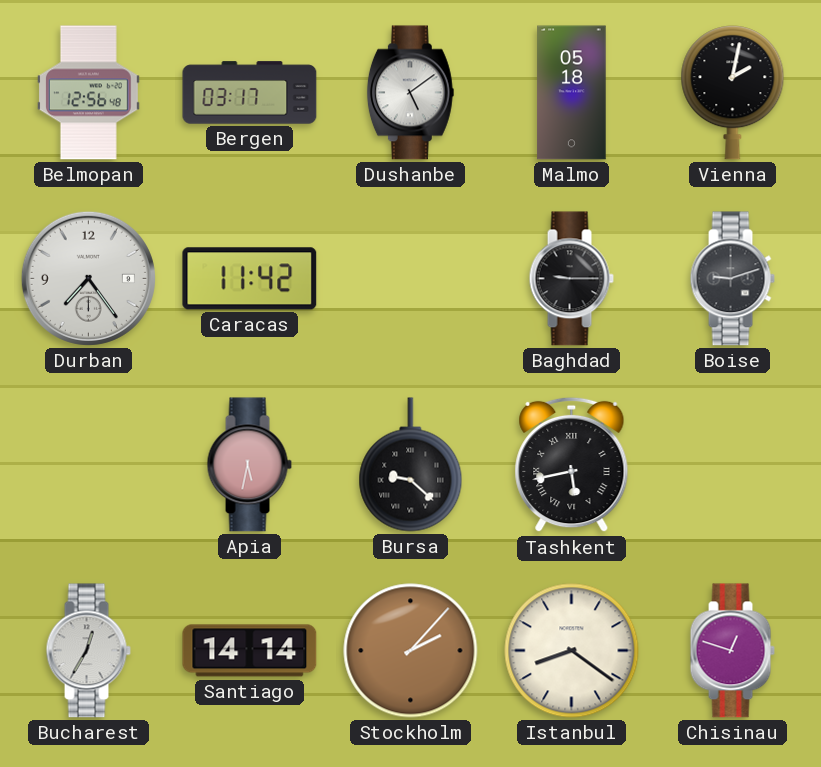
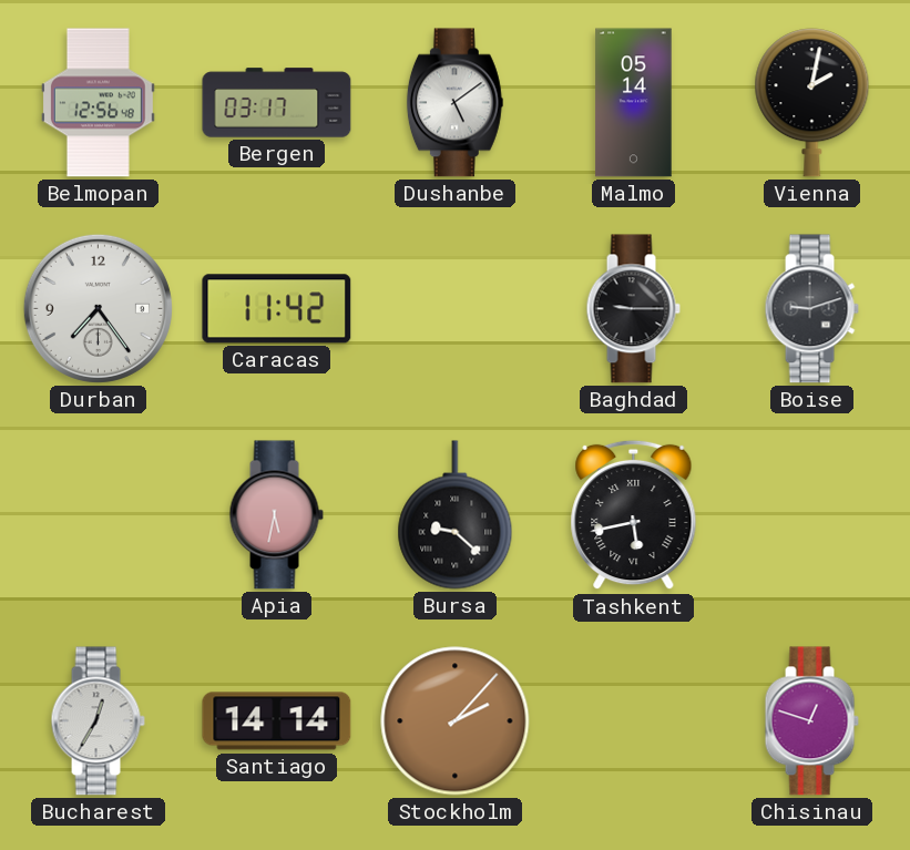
Malmo: 05:18 -> 05:14
Istanbul: 8:21 -> none
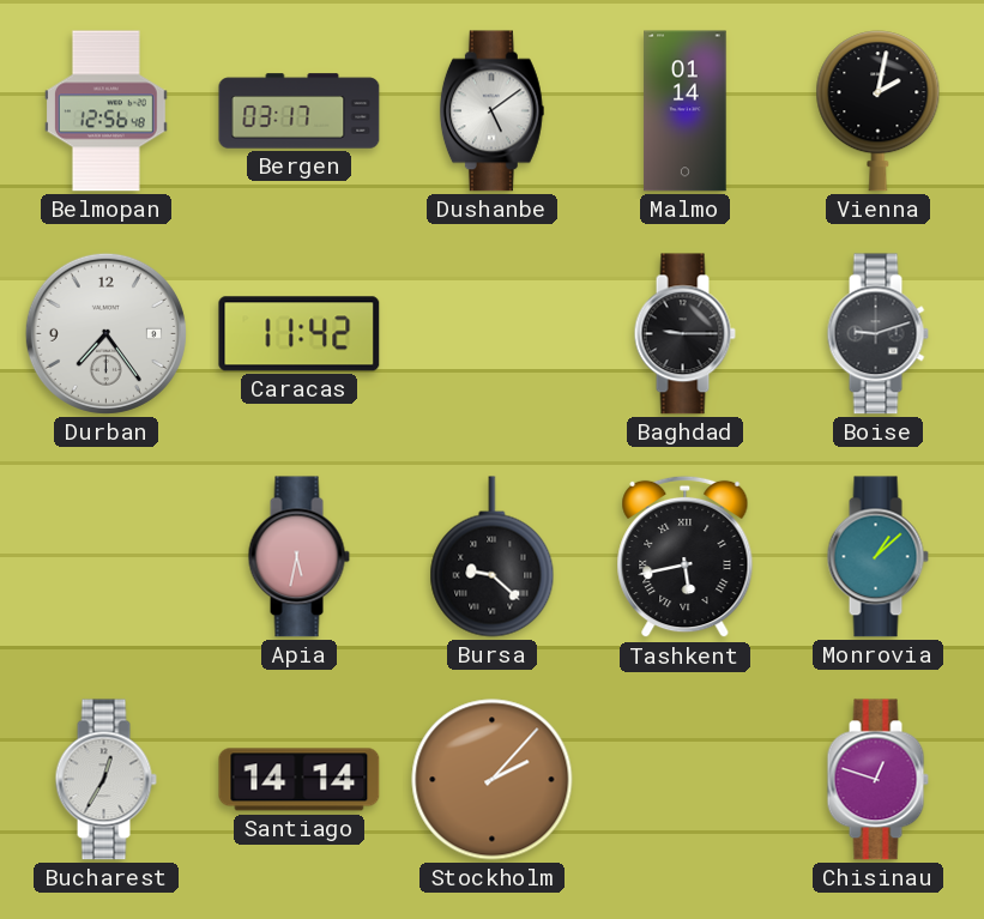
Malmo: 05:14 -> 01:14
Monrovia: none -> 1:08
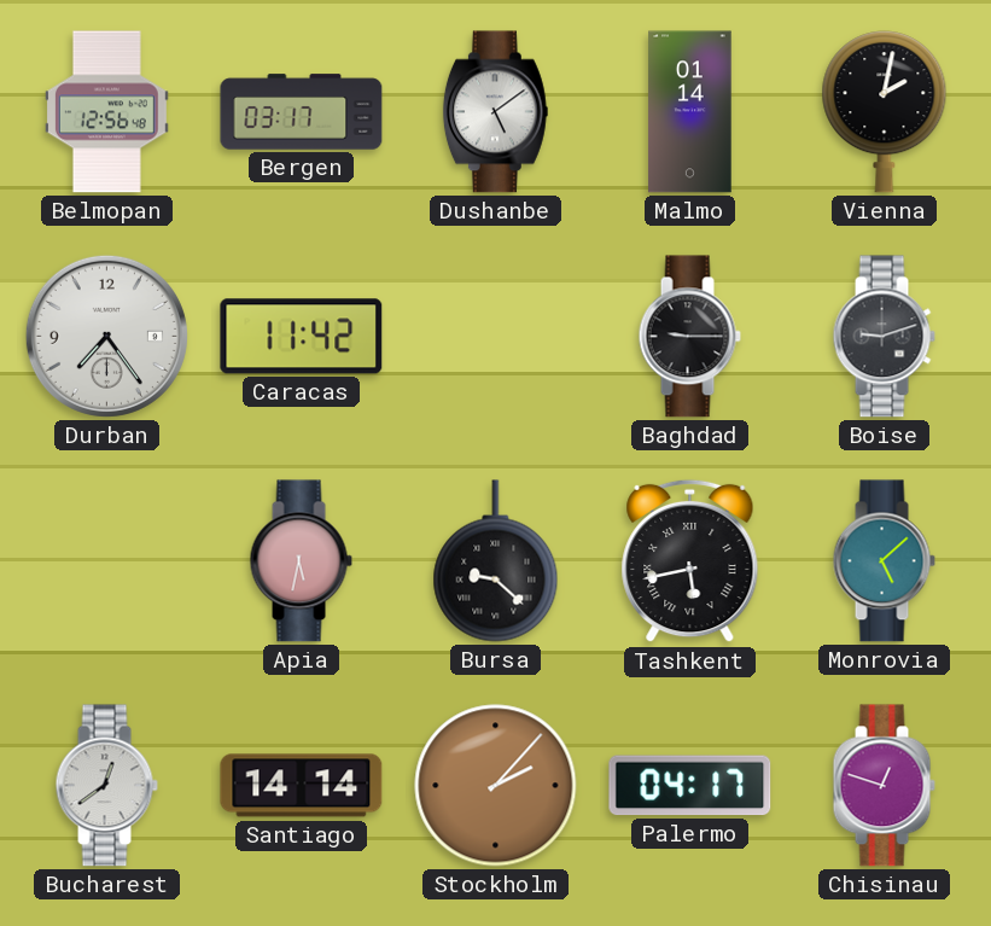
Monrovia: 1:08 -> 5:08
Bucharest: 12:35 -> 12:39
Palermo: none -> 04:17
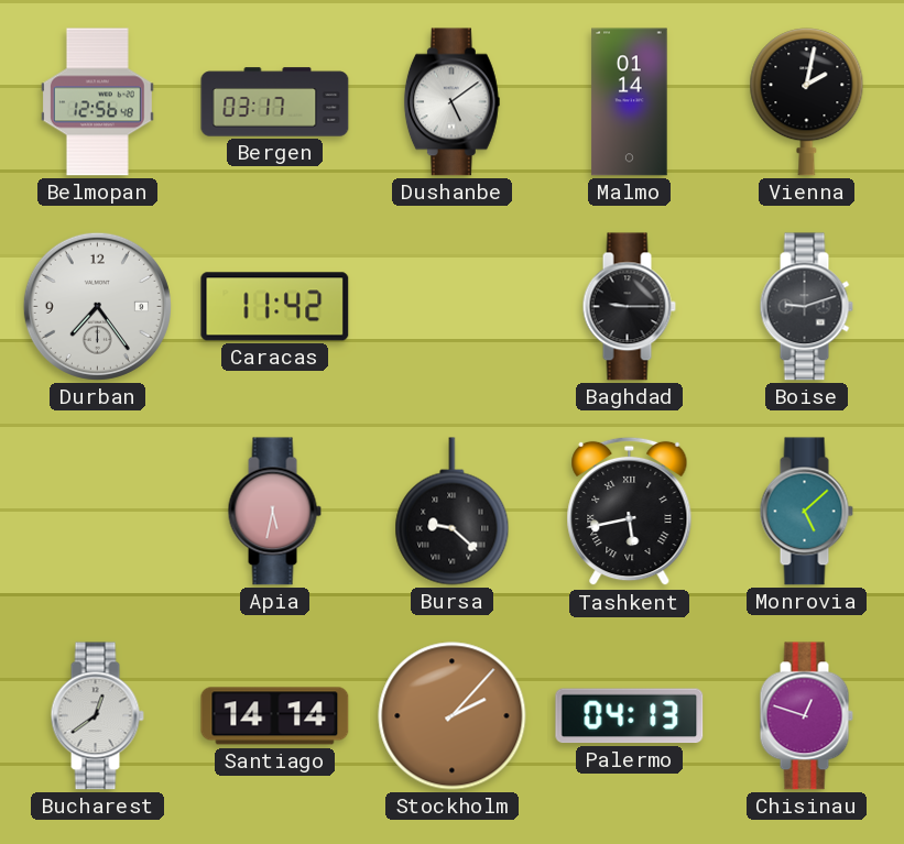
Palermo: 04:17 -> 04:13
